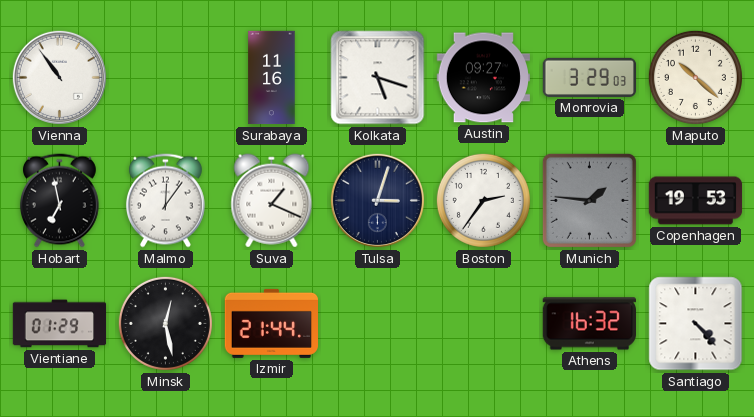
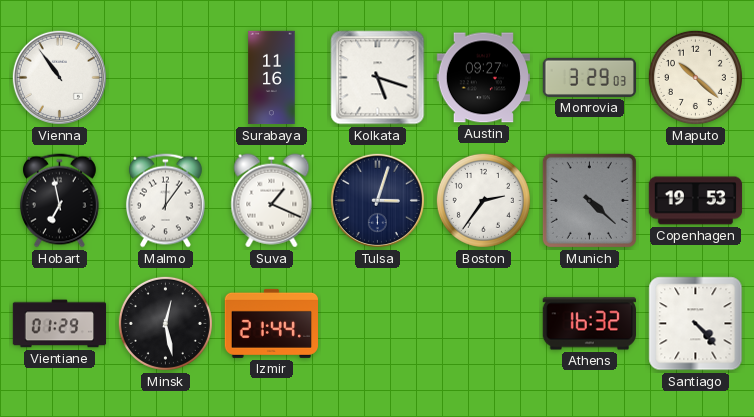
Munich: 1:46 -> 4:22
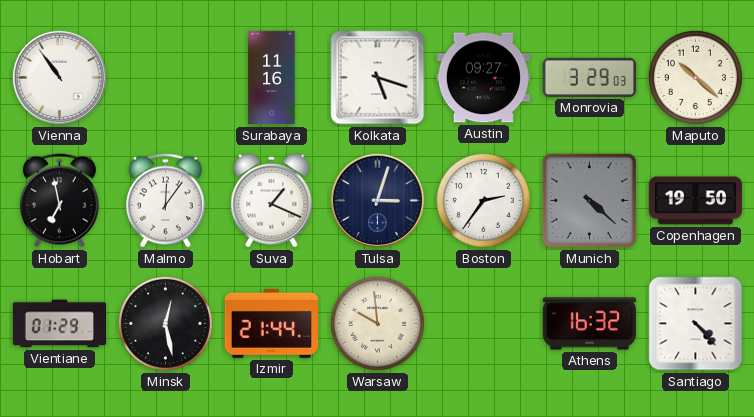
Copenhagen: 19:53 -> 19:50
Warsaw: none -> 9:59
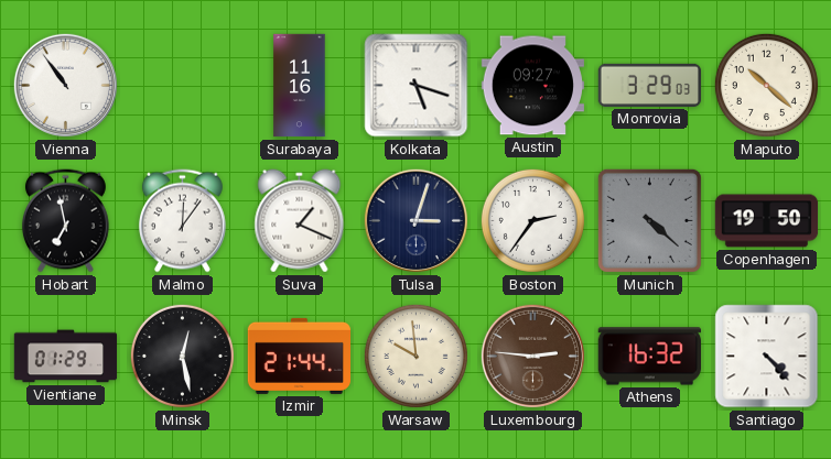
Luxembourg: none -> 2:46
